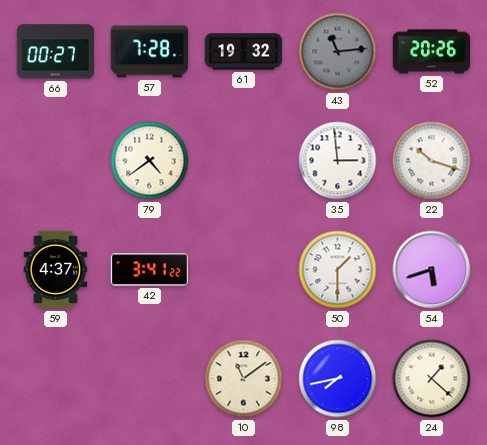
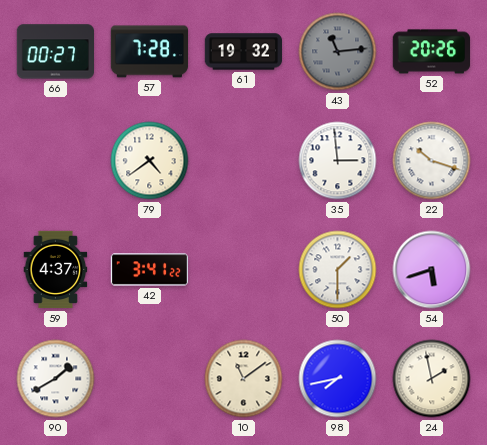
90: none -> 1:40
24: 1:22 -> 1:58
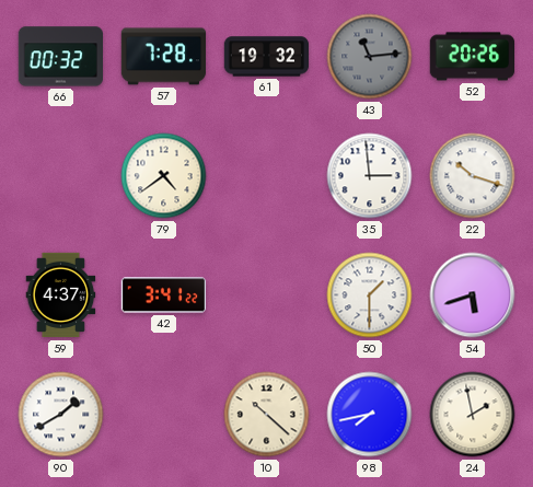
66: 00:27 -> 00:32
10: 11:09 -> 10:22
